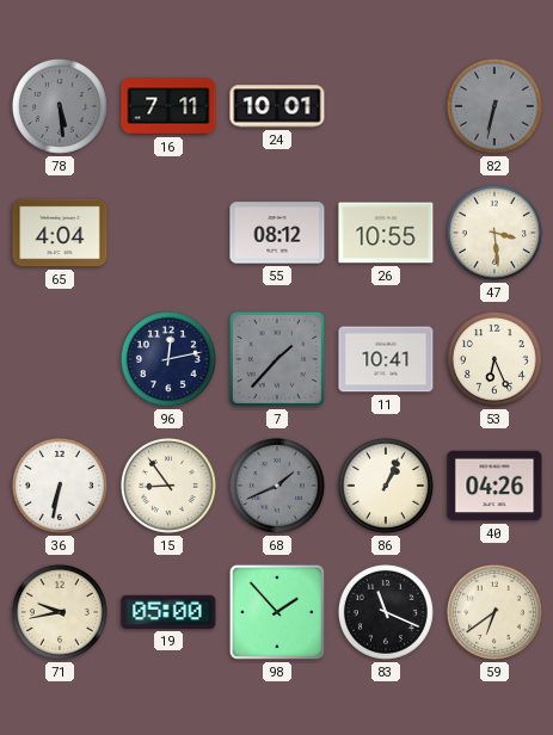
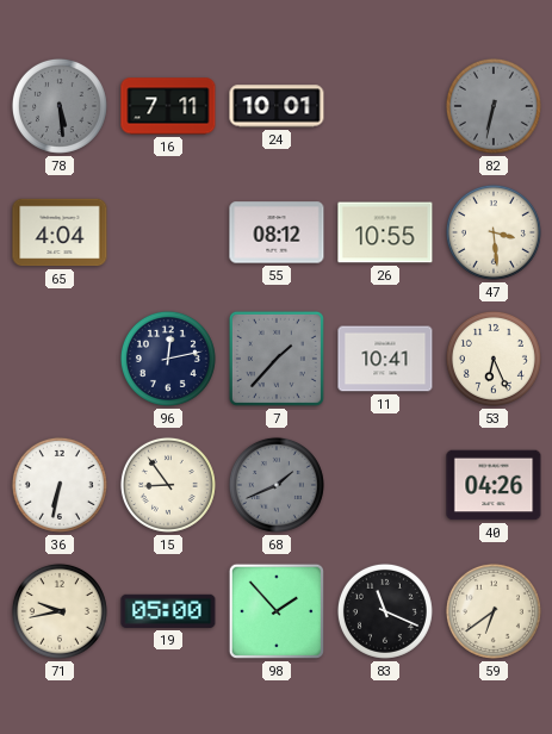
86: 1:04 -> none
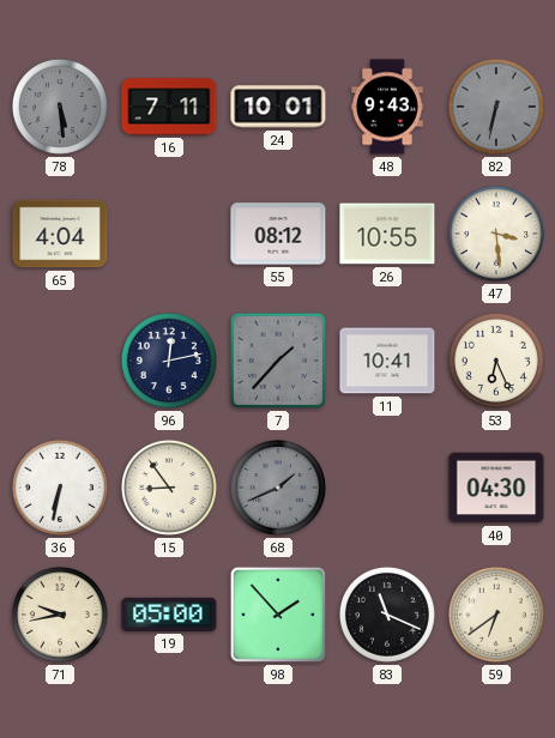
48: none -> 9:43
40: 04:26 -> 04:30
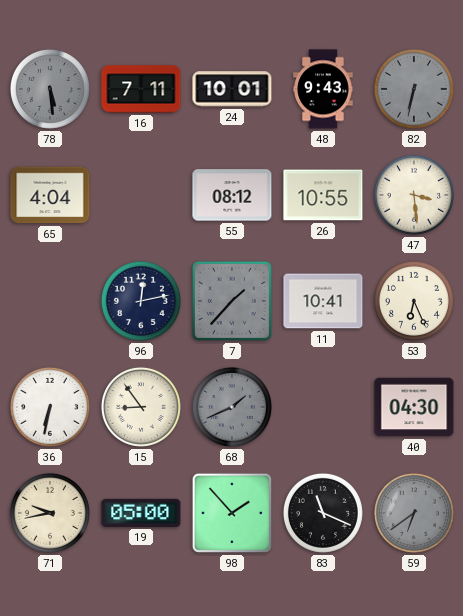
59 dial: cream -> grey
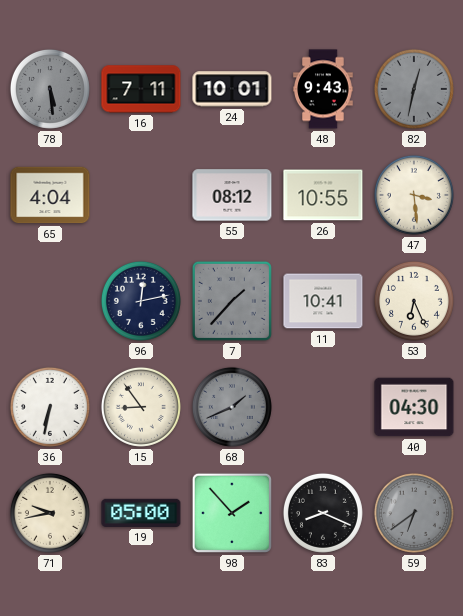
82: 6:32 -> 12:32
83: 11:19 -> 8:19
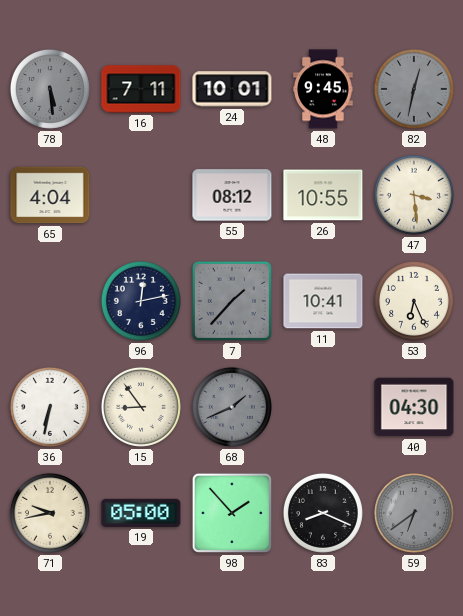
48: 9:43 -> 9:45
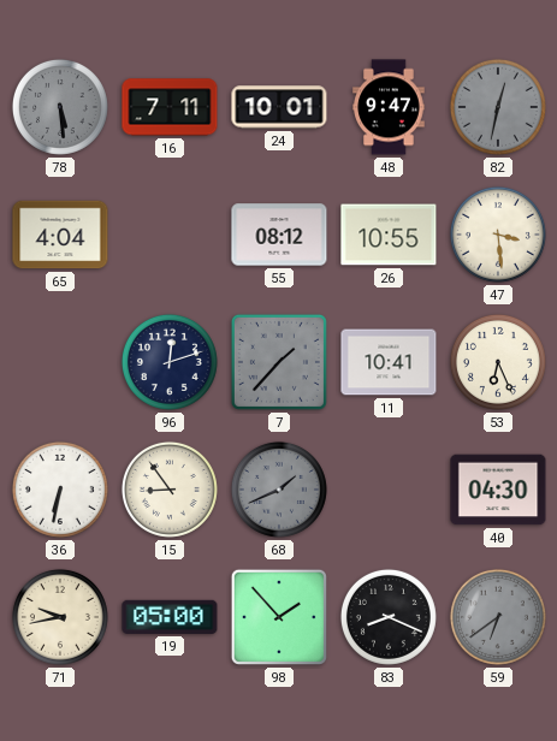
48: 9:45 -> 9:47
96: 12:13 -> 12:12
